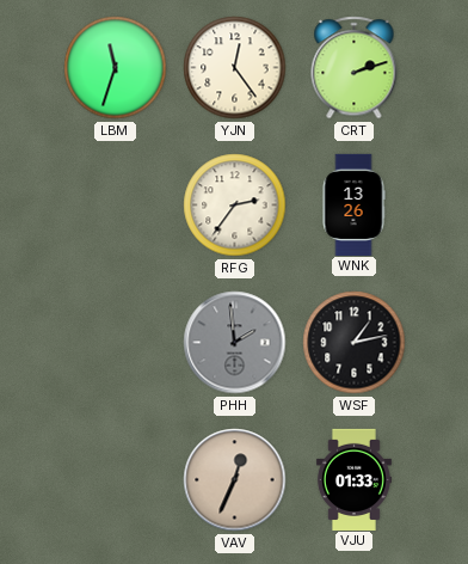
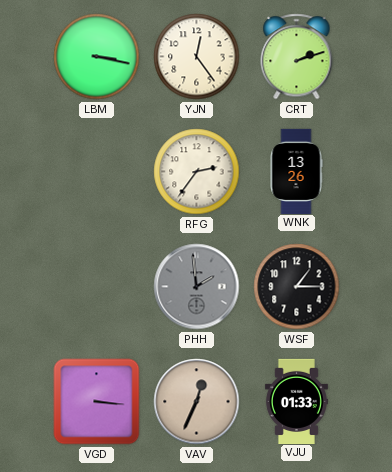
LBM: 11:33 -> 3:17
WSF: 1:13 -> 1:15
VGD: none -> 3:16
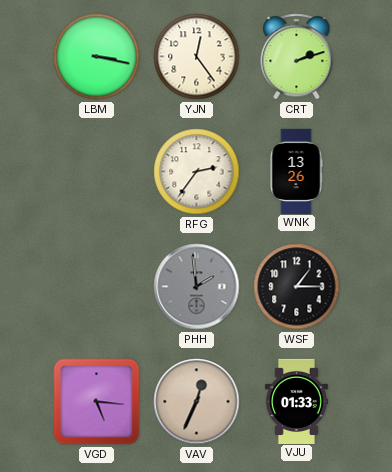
VGD: 3:16 -> 5:16
